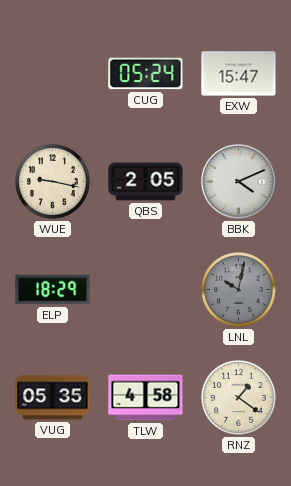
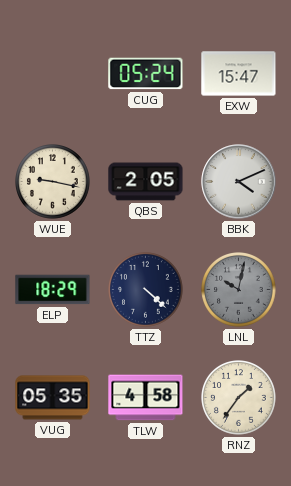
TTZ: none -> 4:22
RNZ: 1:21 -> 1:36
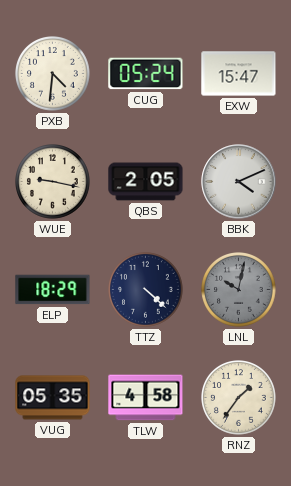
PXB: none -> 4:31
